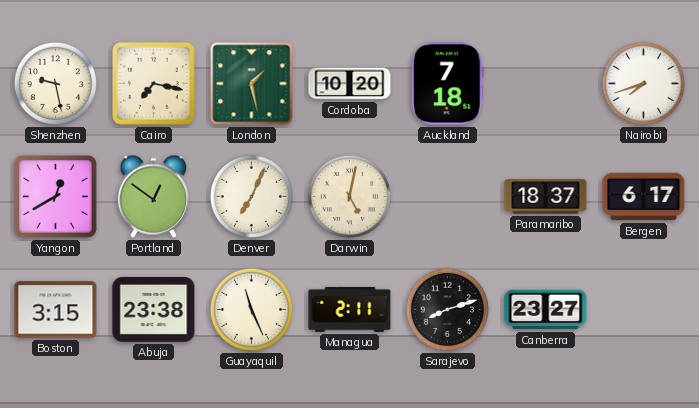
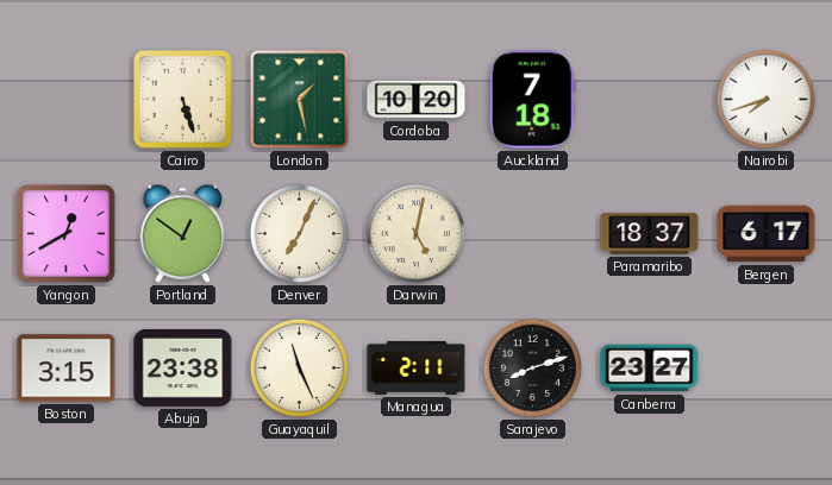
Shenzhen: 9:28 -> none
Cairo: 7:17 -> 5:27
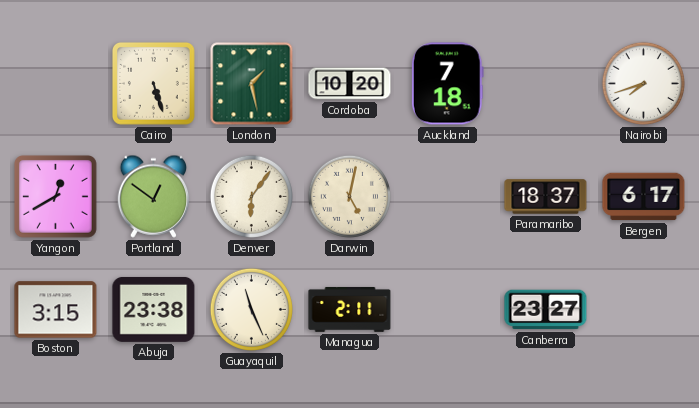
Denver: 7:04 -> 6:06
Sarajevo: 8:12 -> none
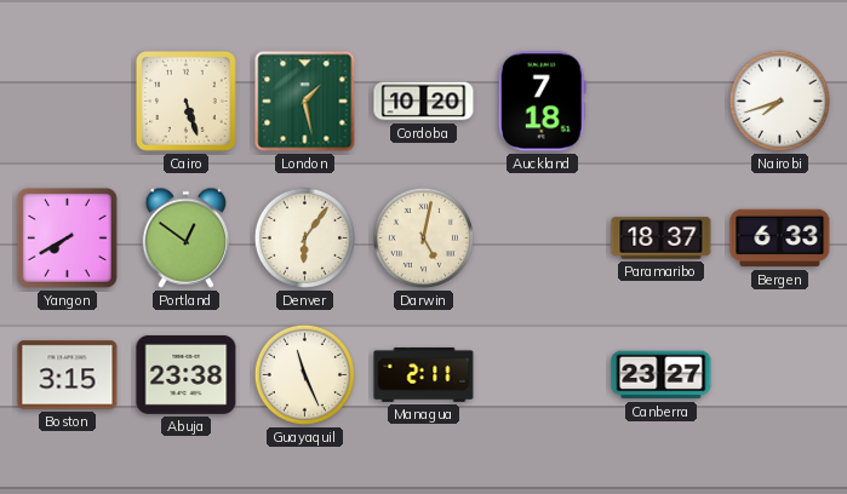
Yangon: 12:40 -> 7:40
Bergen: 6:17 -> 6:33
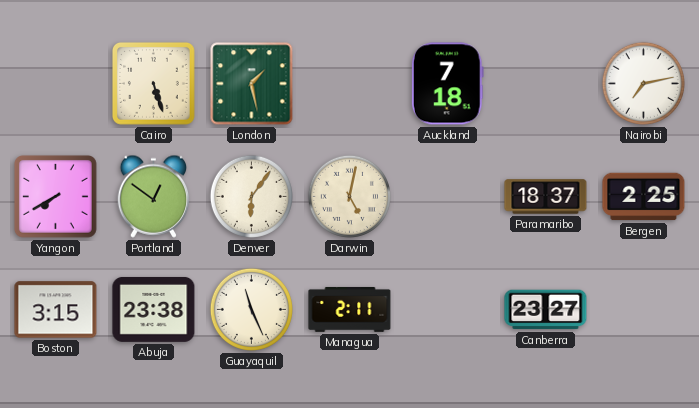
Cordoba: 10:20 -> none
Nairobi: 7:42 -> 7:13
Bergen: 6:33 -> 2:25
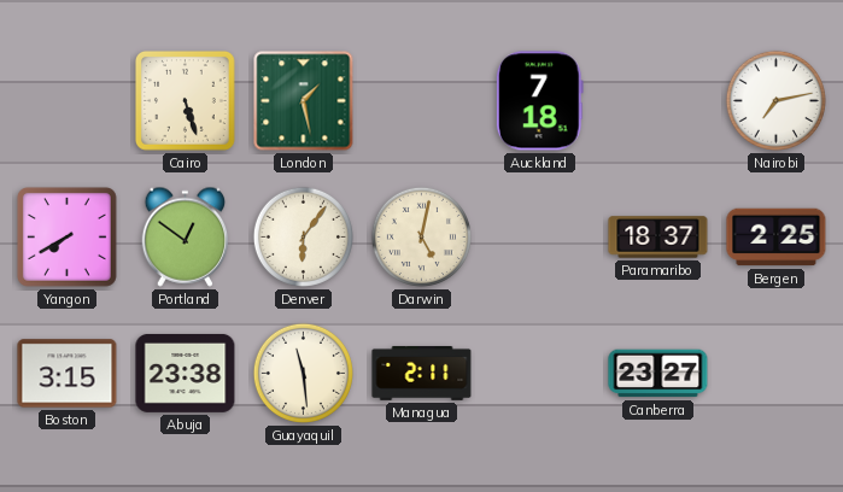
Guayaquil: 11:26 -> 11:29
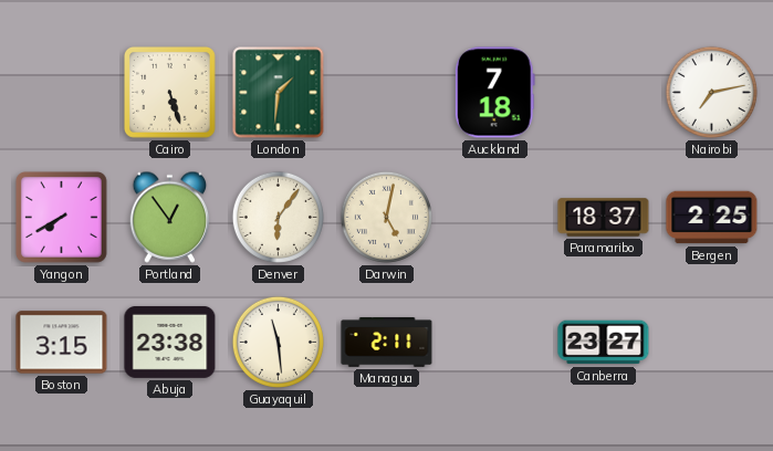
London: 1:28 -> 1:31
Portland: 12:51 -> 12:54
